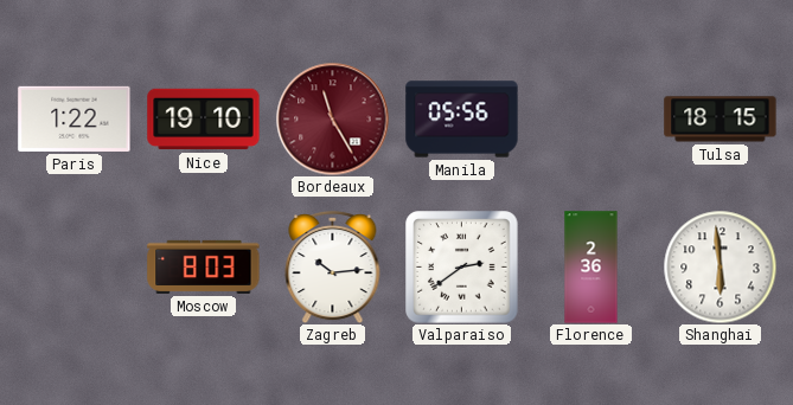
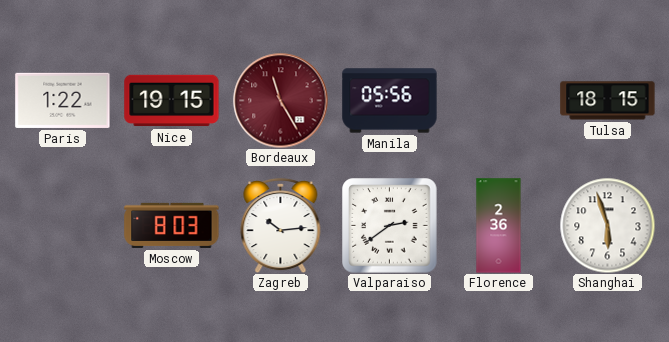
Nice: 19:10 -> 19:15
Shanghai: 5:59 -> 5:57
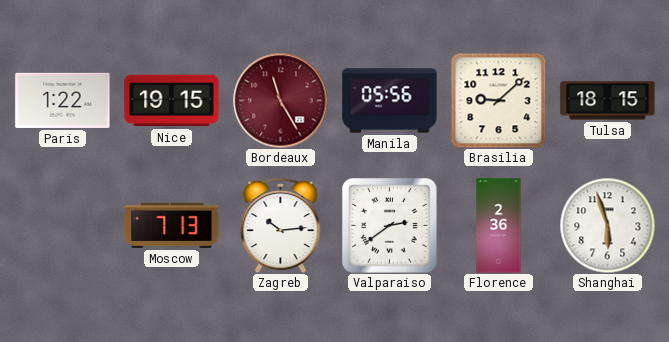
Brasilia: none -> 9:08
Moscow: 8:03 -> 7:13
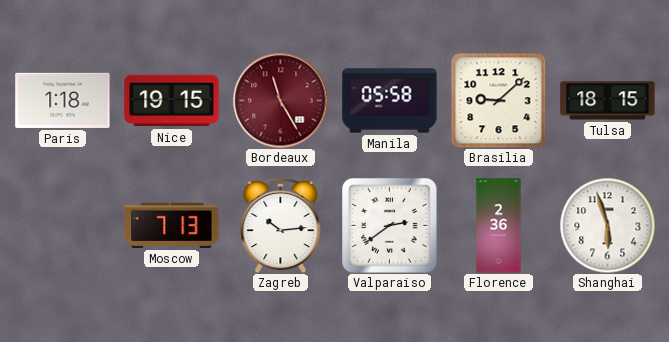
Paris: 1:22 -> 1:18
Manila: 05:56 -> 05:58
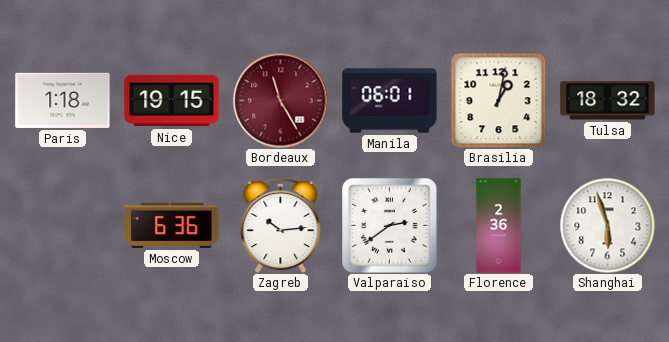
Manila: 05:58 -> 06:01
Brasilia: 9:08 -> 1:02
Tulsa: 18:15 -> 18:32
Moscow: 7:13 -> 6:36
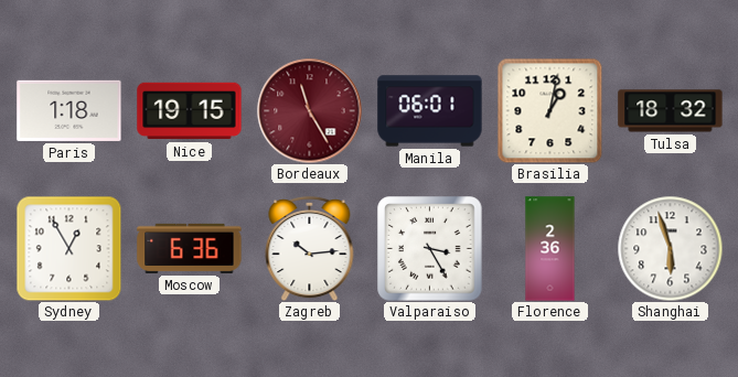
Sydney: none -> 12:55
Valparaiso: 2:39 -> 3:25
